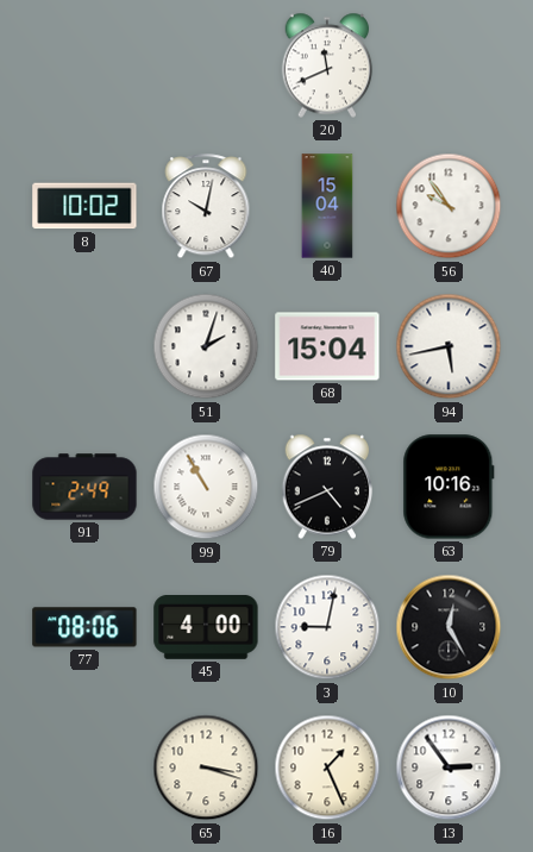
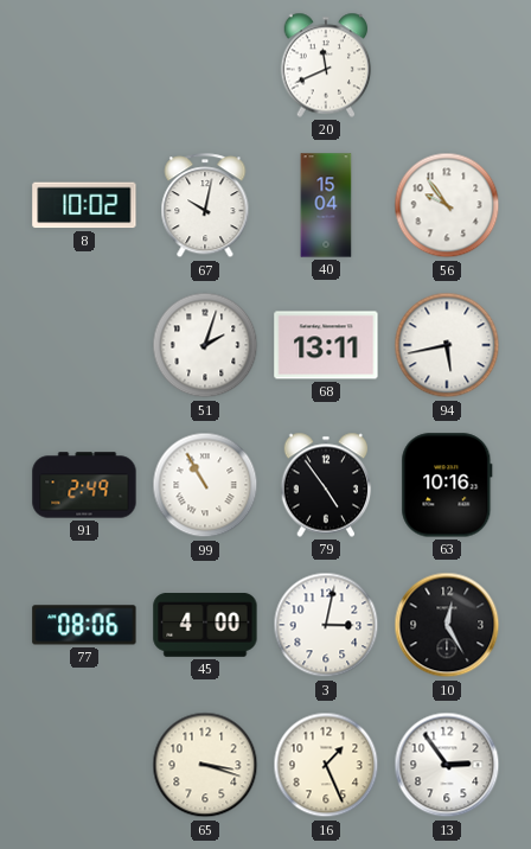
68: 15:04 -> 13:11
79: 4:41 -> 4:54
3: 9:02 -> 3:02
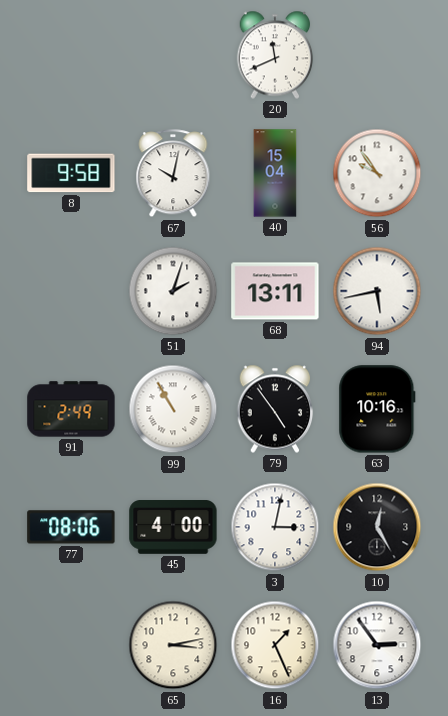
8: 10:02 -> 9:58
65: 3:18 -> 3:13
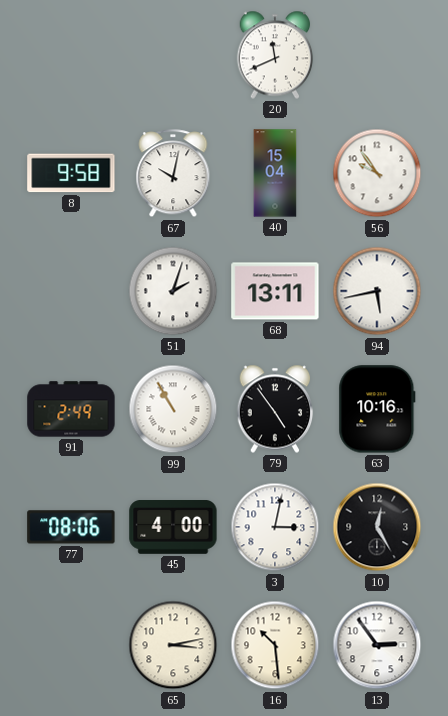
16: 1:26 -> 10:29
